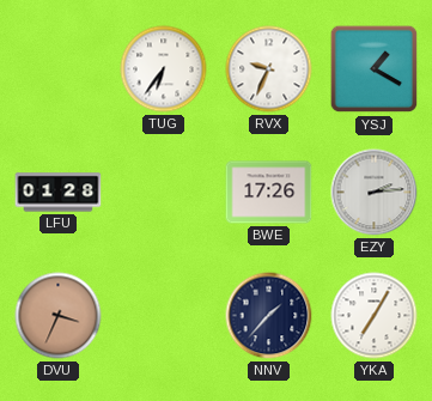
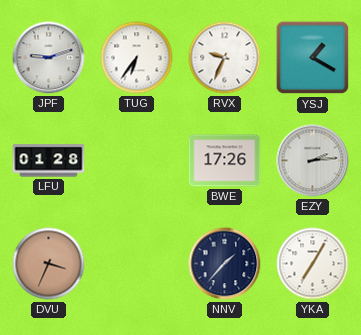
JPF: none -> 9:12
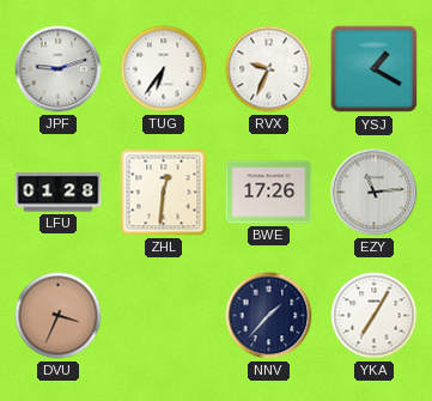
ZHL: none -> 12:31
EZY: 2:14 -> 11:14
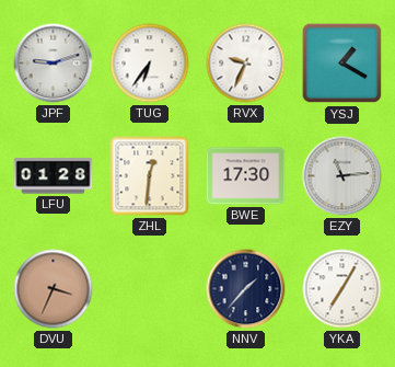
BWE: 17:26 -> 17:30
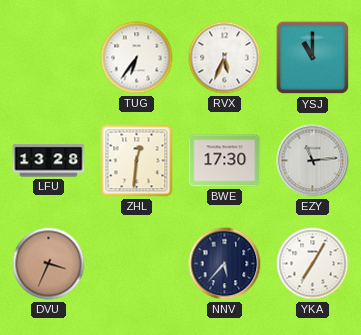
JPF: 9:12 -> none
RVX: 9:34 -> 5:34
YSJ: 1:20 -> 11:00
LFU: 01:28 -> 13:28
NNV: 1:37 -> 5:37
